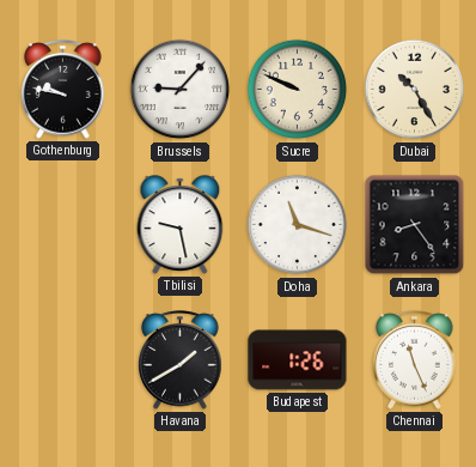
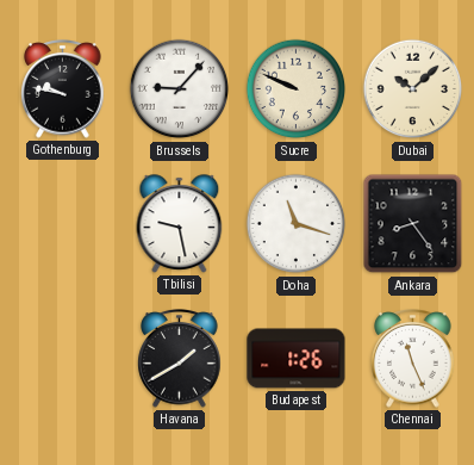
Dubai: 10:25 -> 10:08
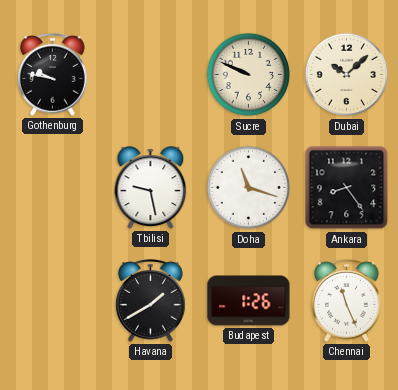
Brussels: 9:07 -> none
